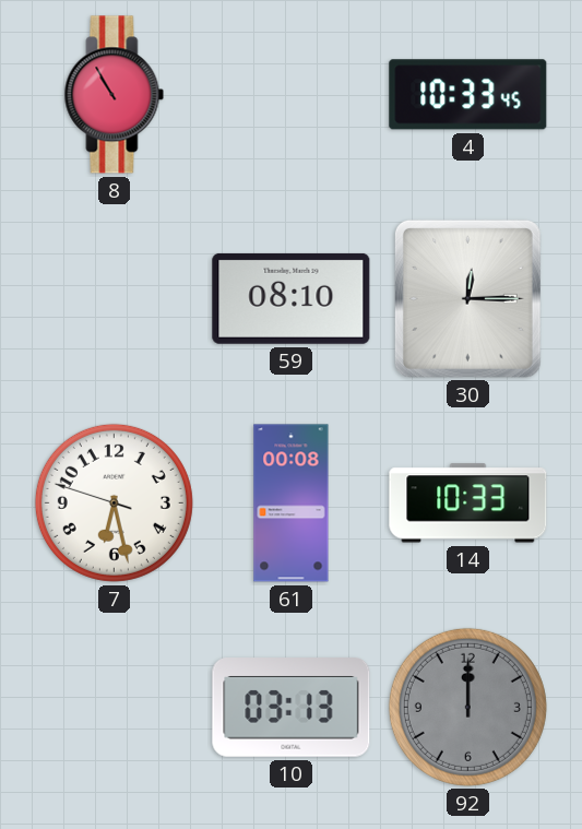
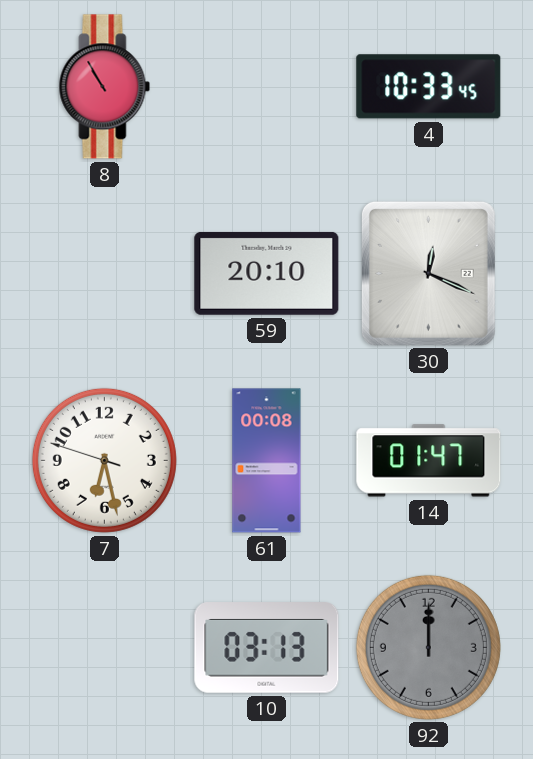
59: 08:10 -> 20:10
30: 12:15 -> 12:19
14: 10:33 -> 01:47
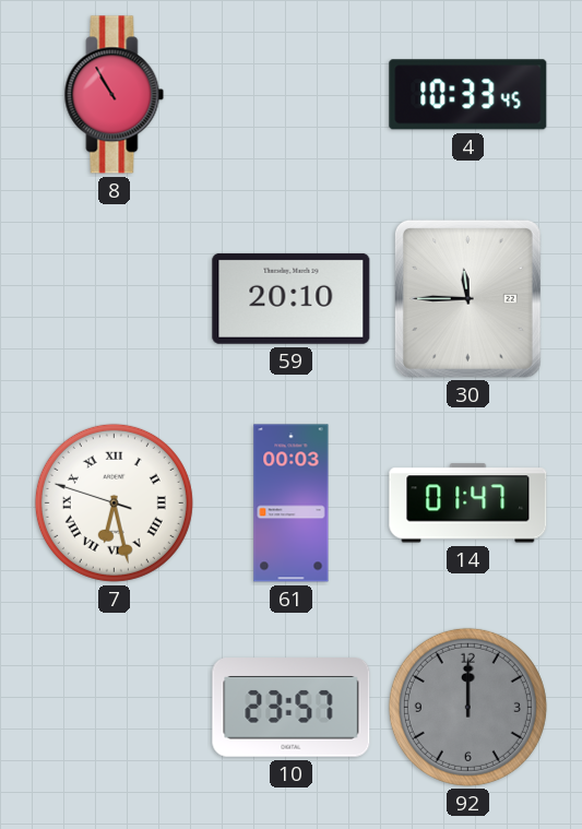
30: 12:19 -> 11:45
7 numerals: Arabic -> Roman
61: 00:08 -> 00:03
10: 03:13 -> 23:57
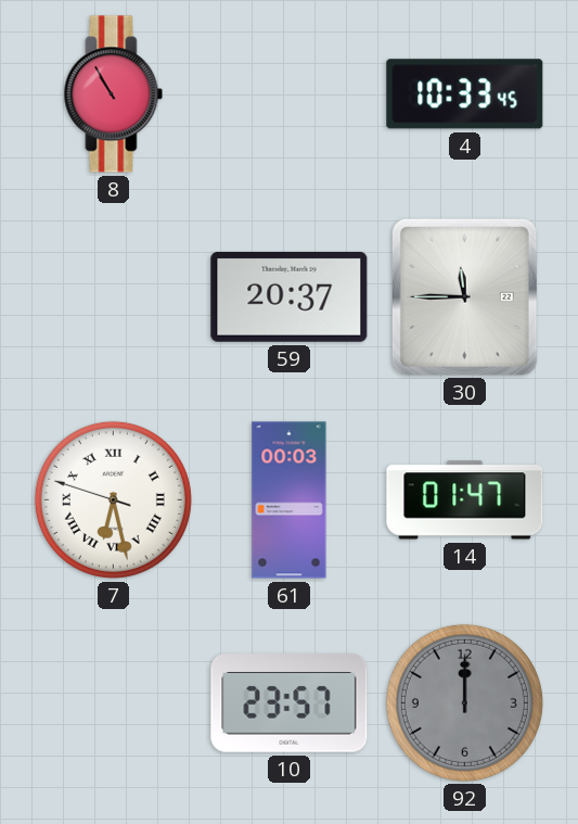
59: 20:10 -> 20:37
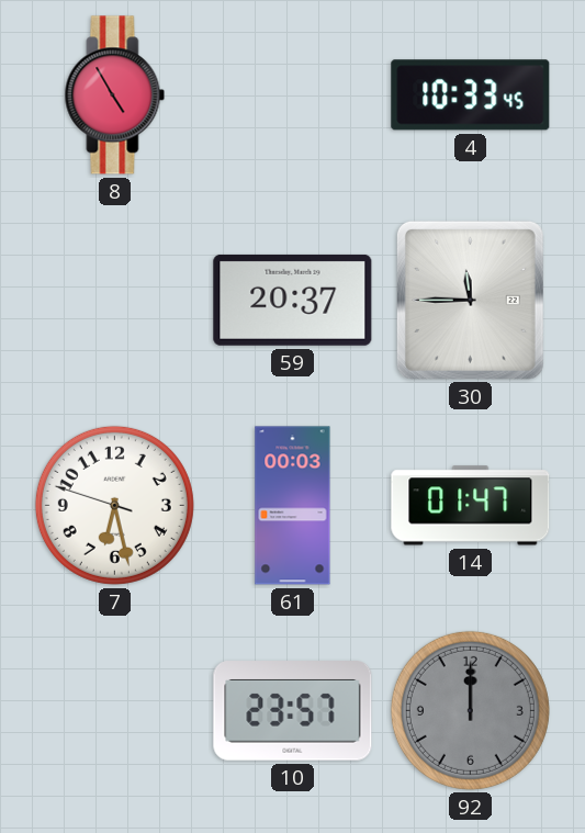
8: 10:55 -> 4:55
7 numerals: Roman -> Arabic
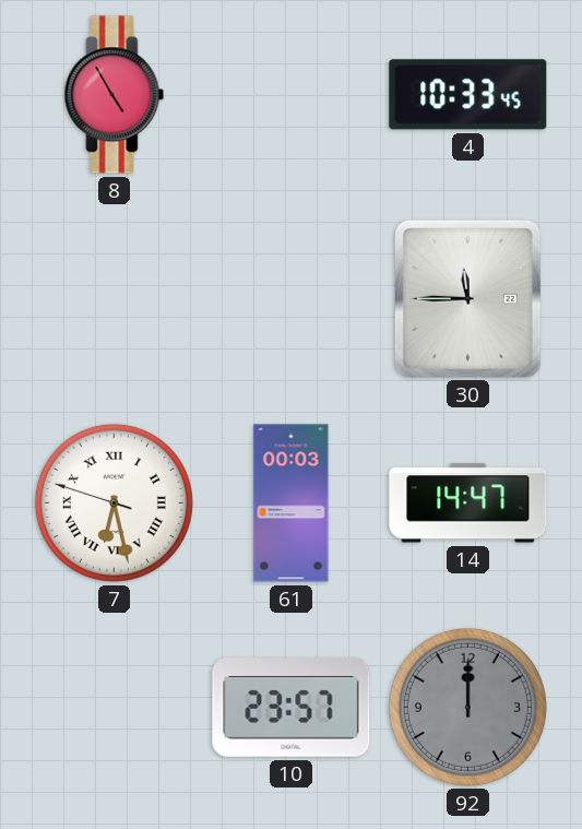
59: 20:37 -> none
7 numerals: Arabic -> Roman
14: 01:47 -> 14:47
